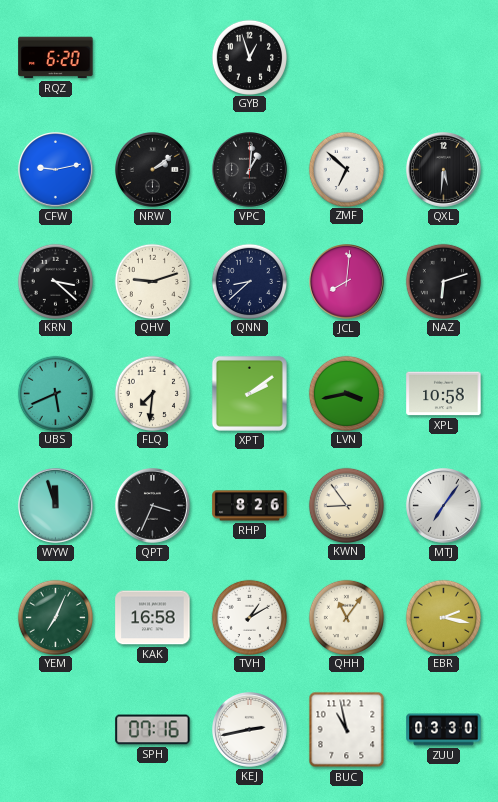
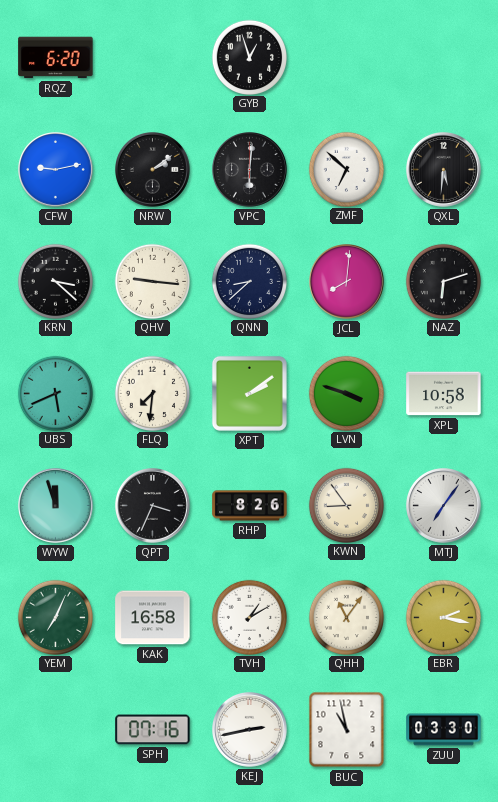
VPC: 1:01 -> 6:01
QHV: 9:12 -> 9:16
LVN: 3:43 -> 3:48
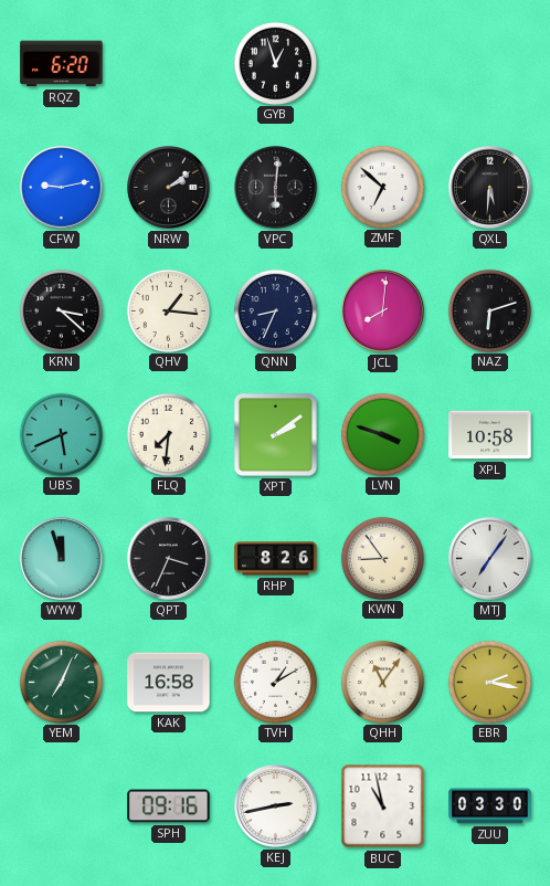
QHV: 9:16 -> 1:16
QNN: 8:38 -> 8:34
SPH: 07:16 -> 09:16
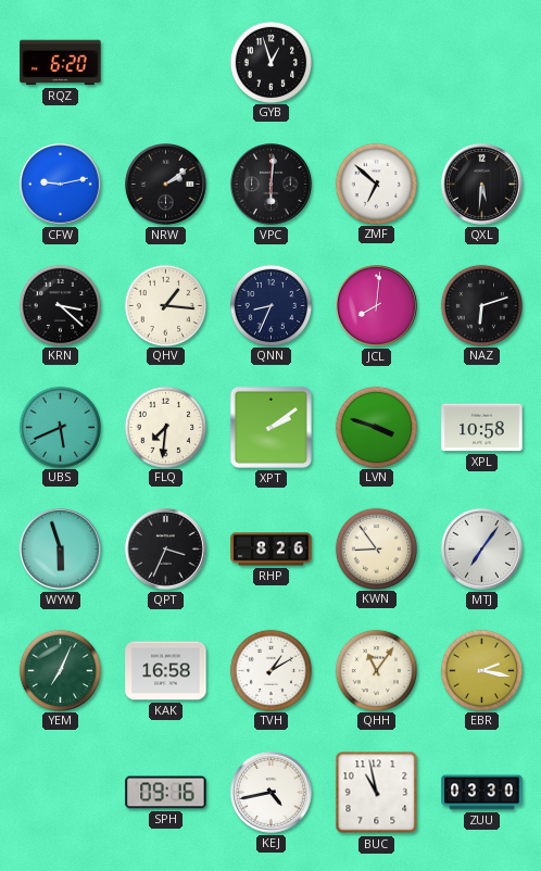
WYW: 11:57 -> 5:57
KEJ: 2:43 -> 4:43
